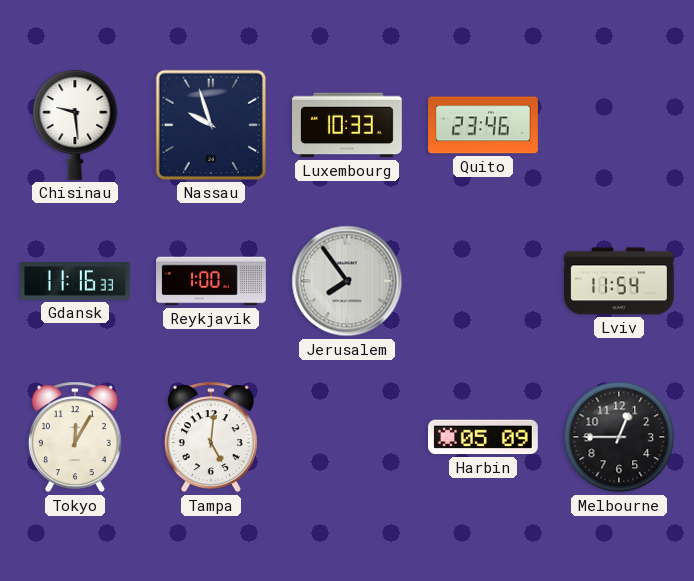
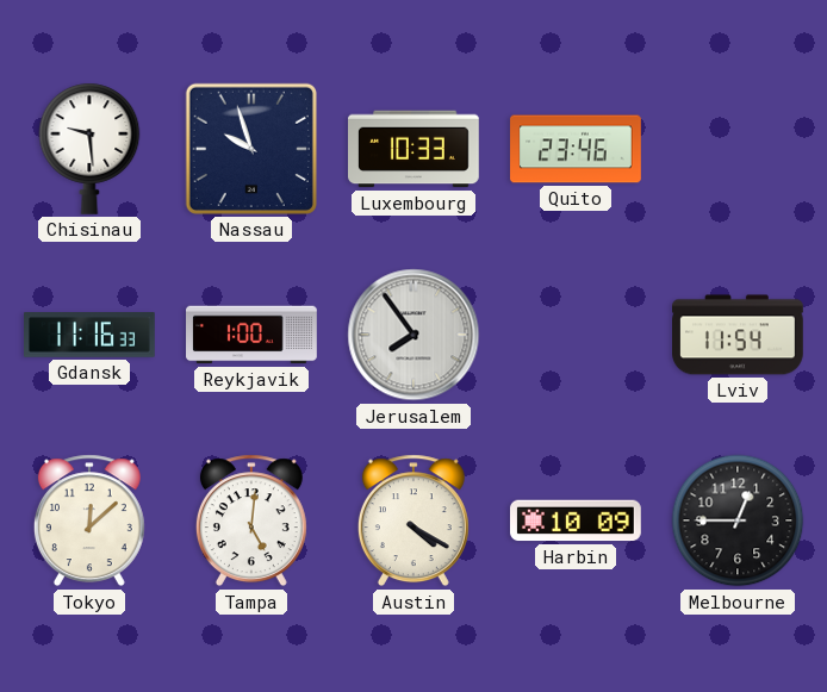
Tokyo: 12:05 -> 12:08
Austin: none -> 4:20
Harbin: 05:09 -> 10:09
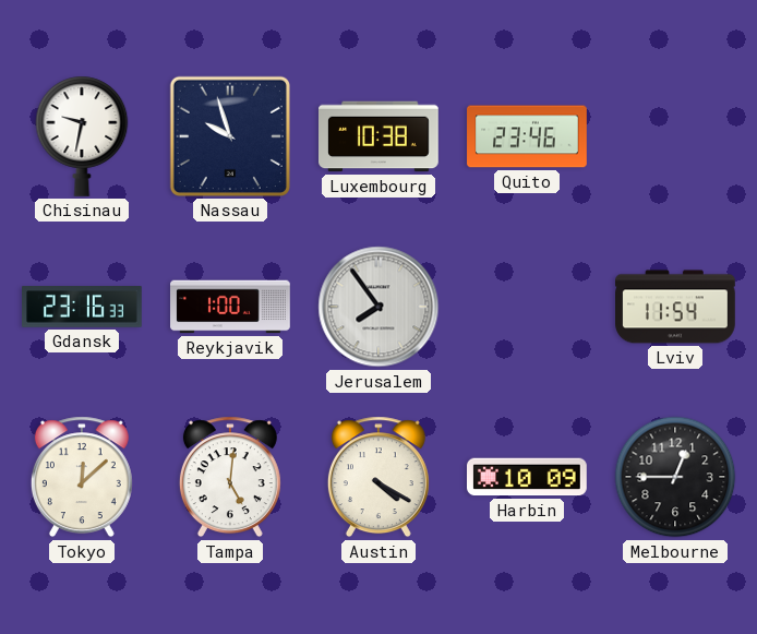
Chisinau: 9:29 -> 9:32
Luxembourg: 10:33 -> 10:38
Gdansk: 11:16 -> 23:16
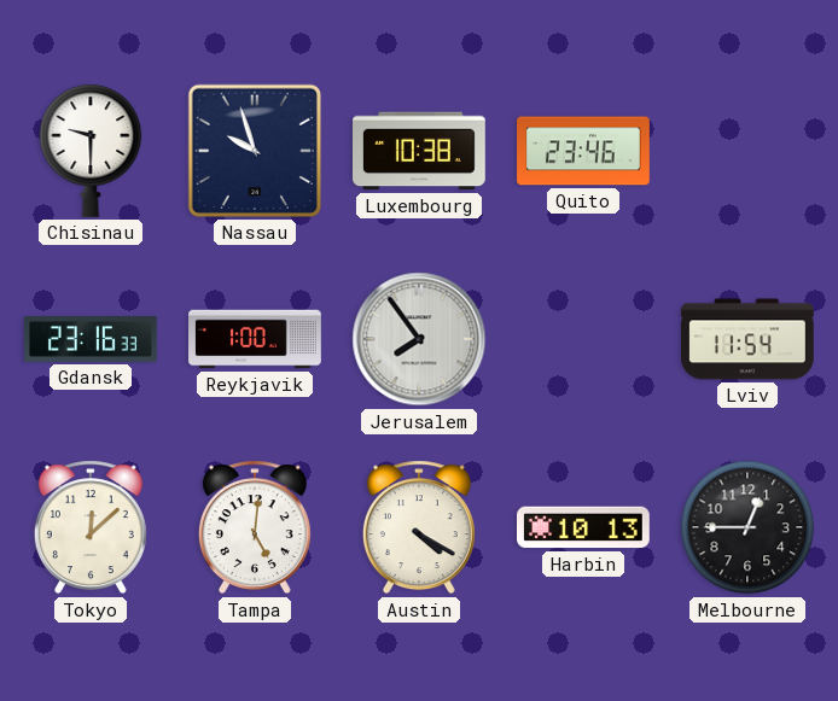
Chisinau: 9:32 -> 9:30
Harbin: 10:09 -> 10:13
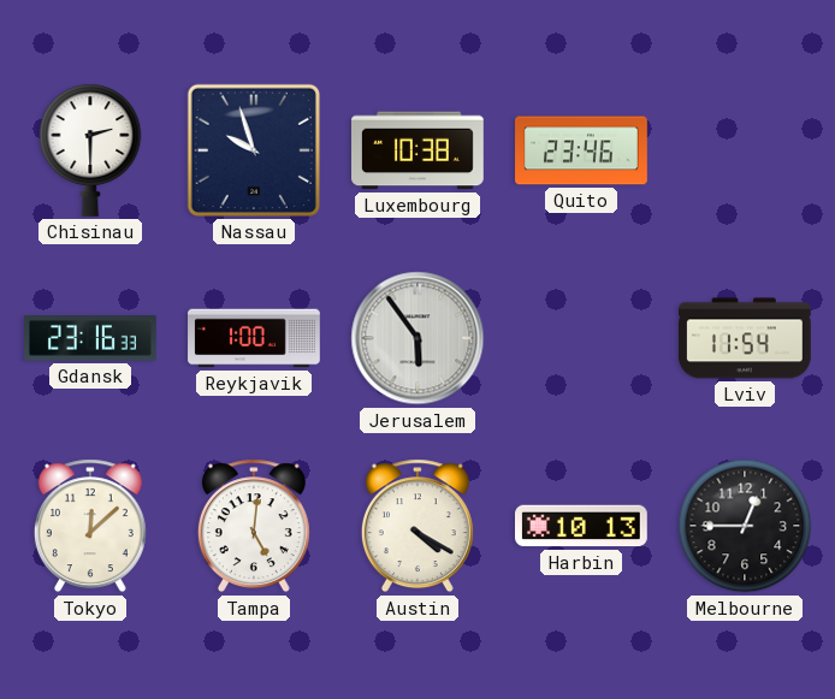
Chisinau: 9:30 -> 2:30
Jerusalem: 7:54 -> 5:54
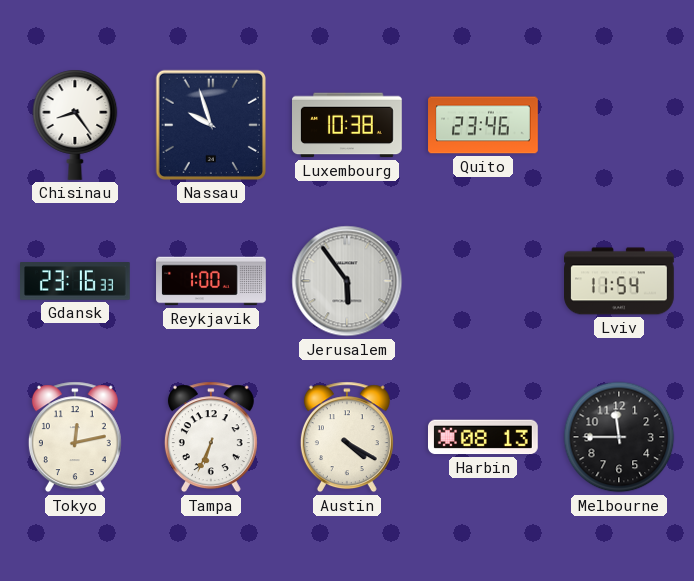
Chisinau: 2:30 -> 8:24
Tokyo: 12:08 -> 12:13
Tampa: 5:01 -> 6:34
Harbin: 10:13 -> 08:13
Melbourne: 12:45 -> 11:45
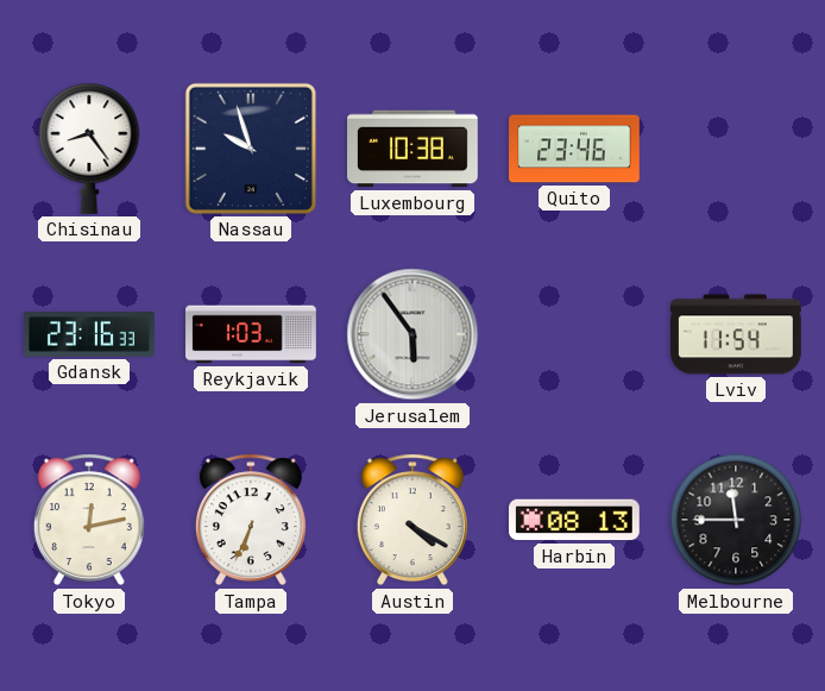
Reykjavik: 1:00 -> 1:03
